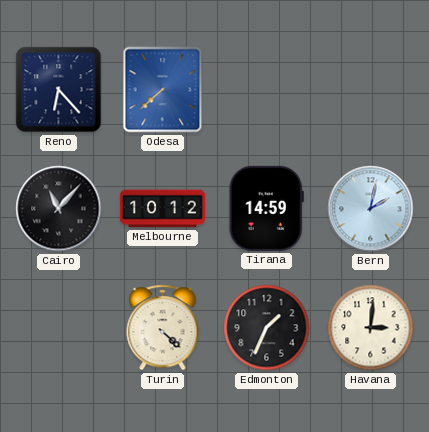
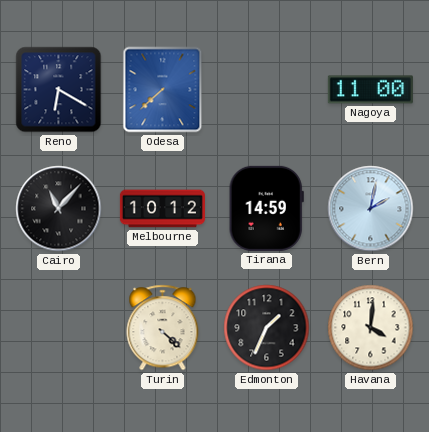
Reno: 6:23 -> 6:20
Nagoya: none -> 11:00
Havana: 3:01 -> 4:01
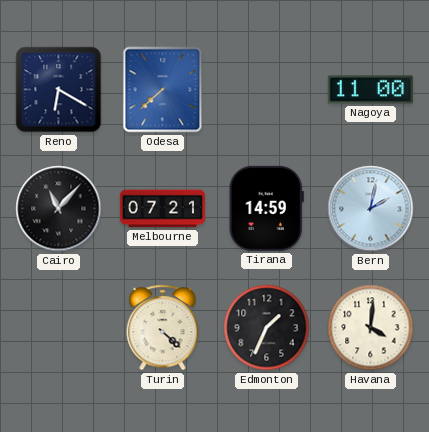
Melbourne: 10:12 -> 07:21
